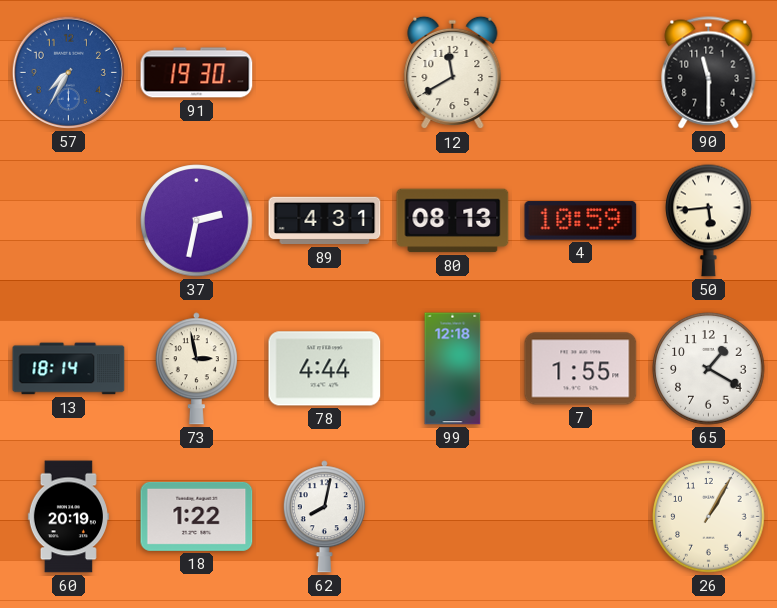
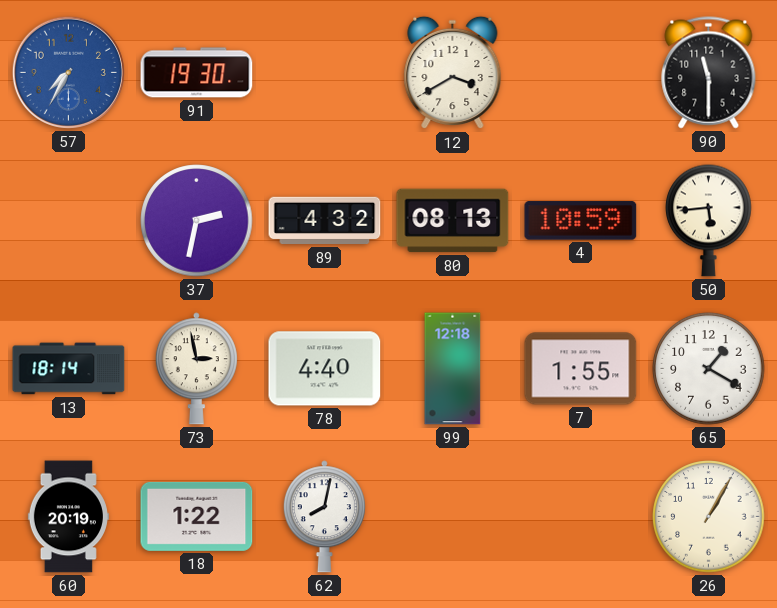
12: 11:40 -> 3:40
89: 4:31 -> 4:32
78: 4:44 -> 4:40
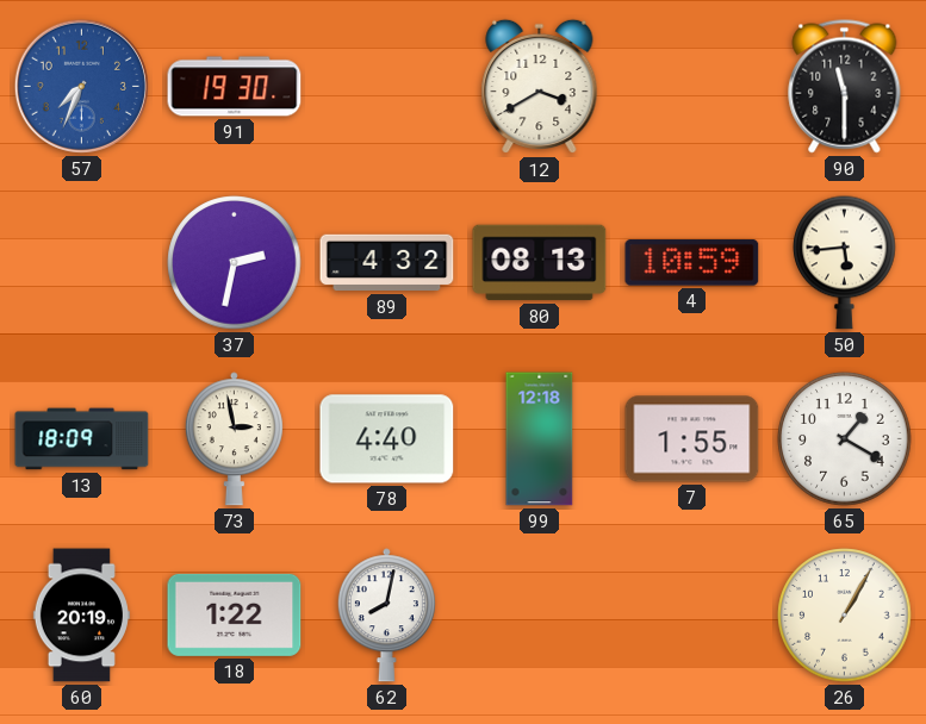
57: 7:35 -> 7:34
13: 18:14 -> 18:09
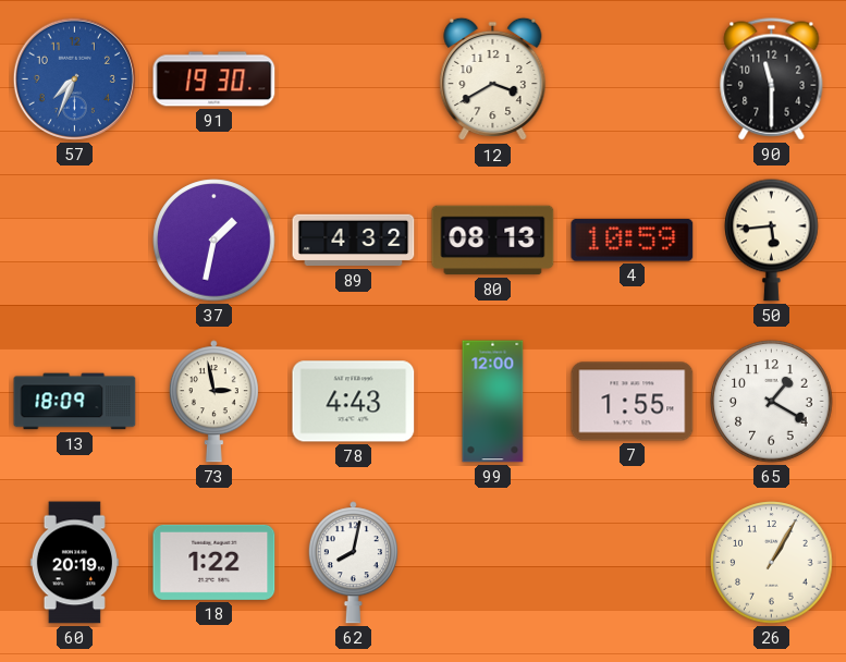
37: 2:32 -> 1:32
78: 4:40 -> 4:43
99: 12:18 -> 12:00
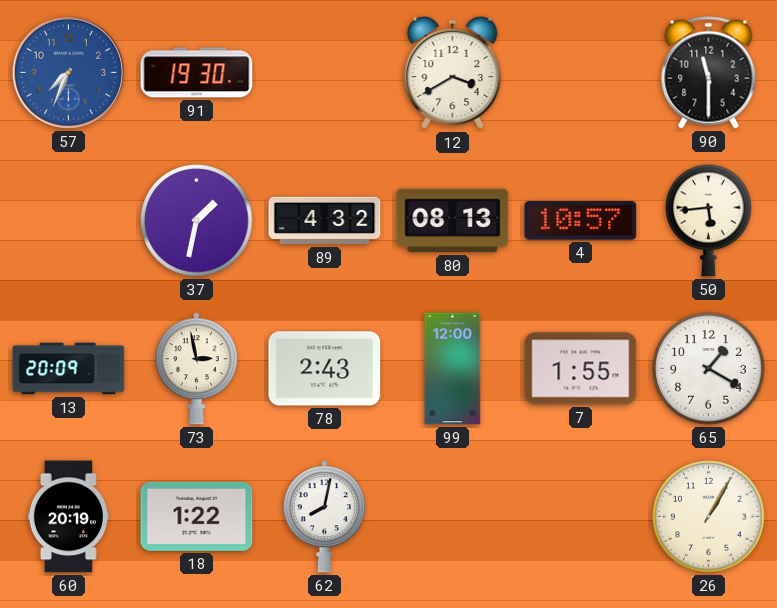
4: 10:59 -> 10:57
13: 18:09 -> 20:09
78: 4:43 -> 2:43
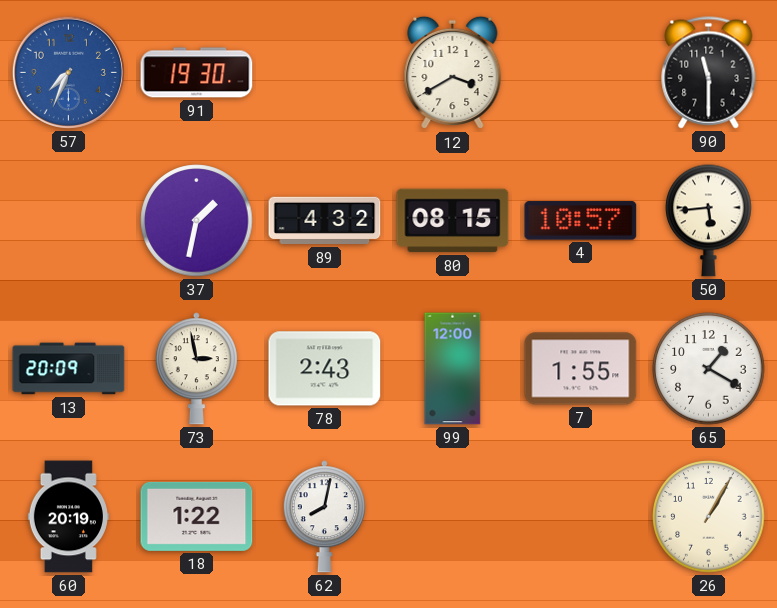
80: 08:13 -> 08:15
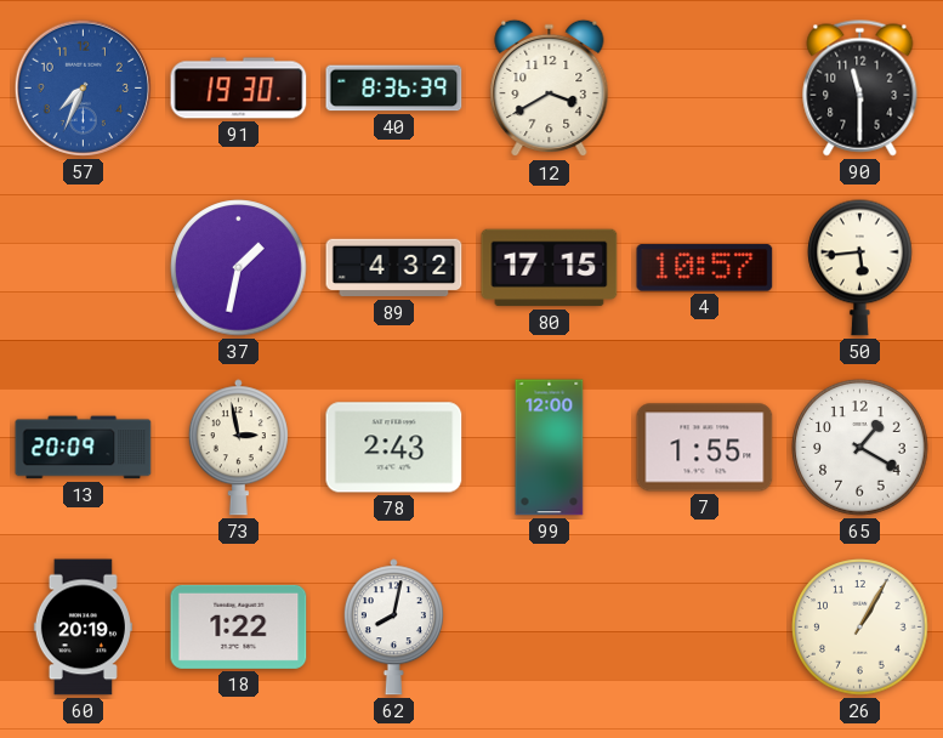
40: none -> 8:36
80: 08:15 -> 17:15
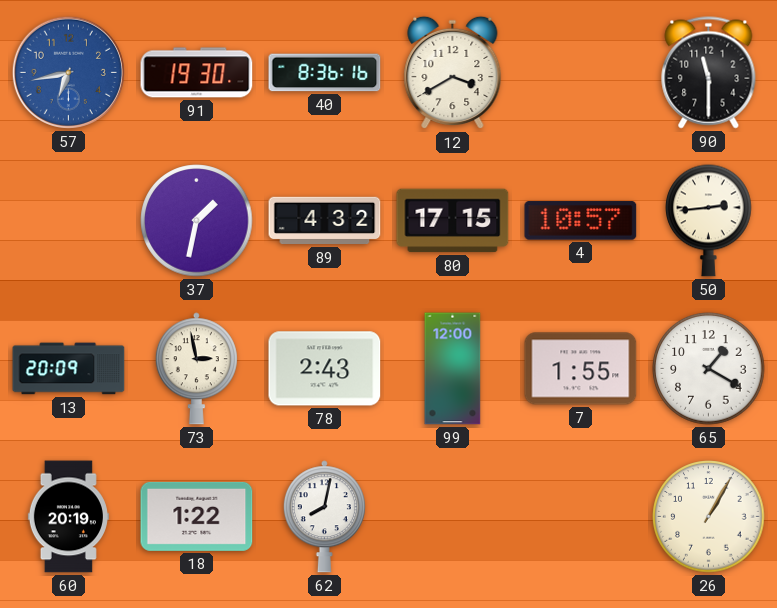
57: 7:34 -> 6:43
40: 8:36:39 -> 8:36:16
50: 5:44 -> 2:44
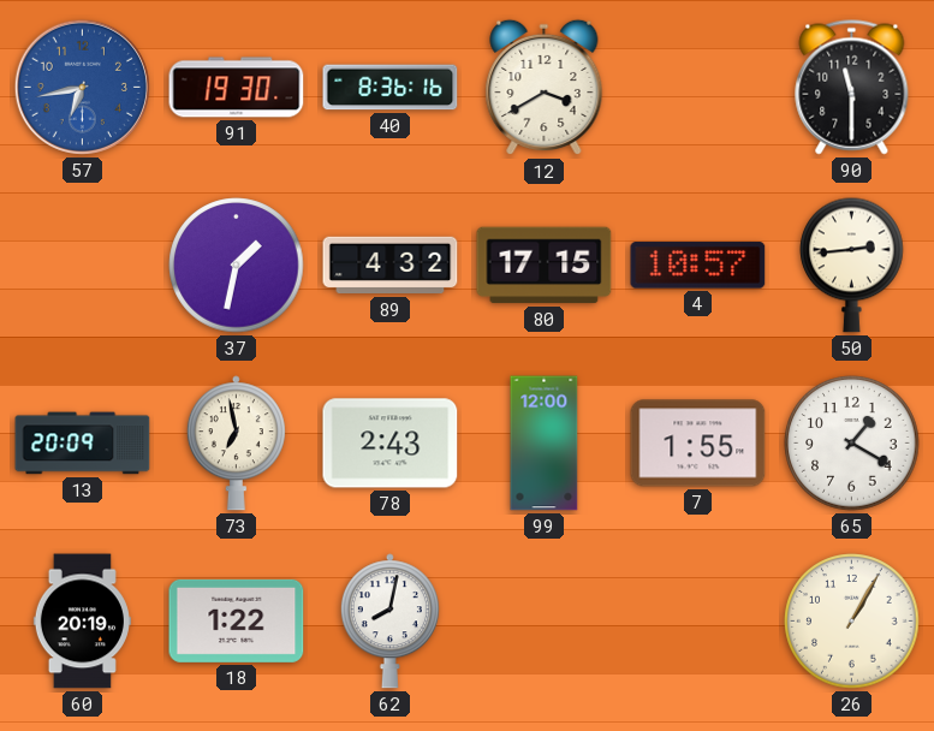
73: 2:58 -> 6:58
